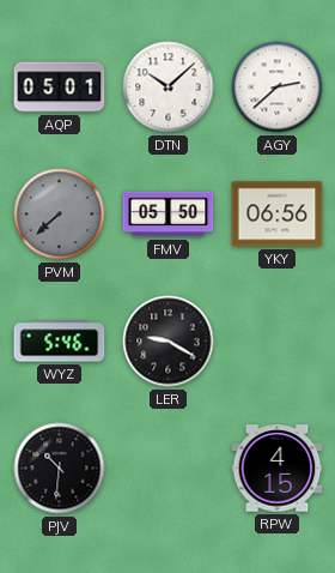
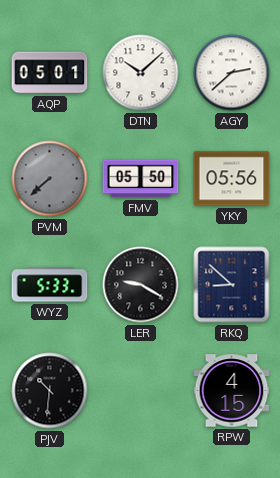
YKY: 06:56 -> 05:56
WYZ: 5:46 -> 5:33
RKQ: none -> 8:52
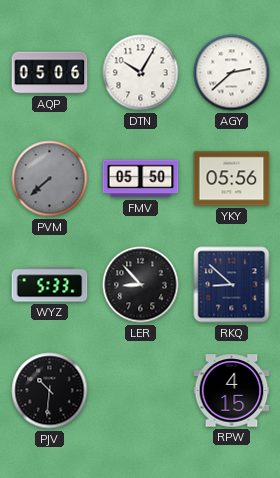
AQP: 05:01 -> 05:06
DTN: 10:08 -> 10:05
LER: 9:20 -> 8:53
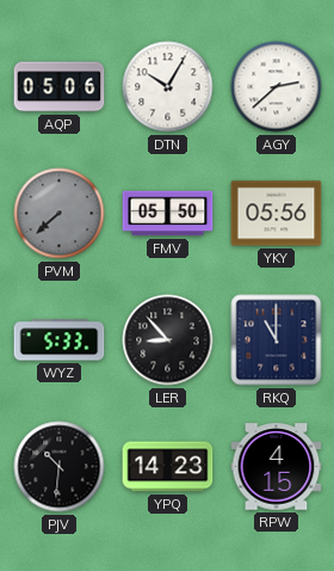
RKQ: 8:52 -> 11:00
YPQ: none -> 14:23
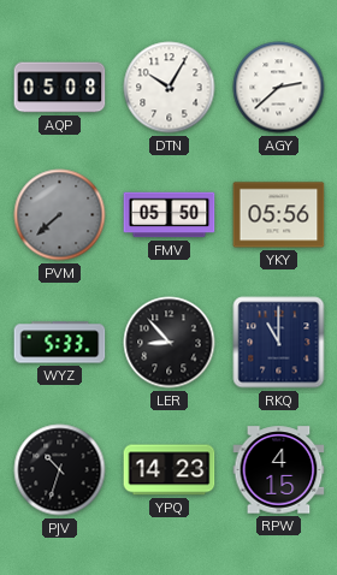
AQP: 05:06 -> 05:08
PJV: 10:31 -> 10:33
